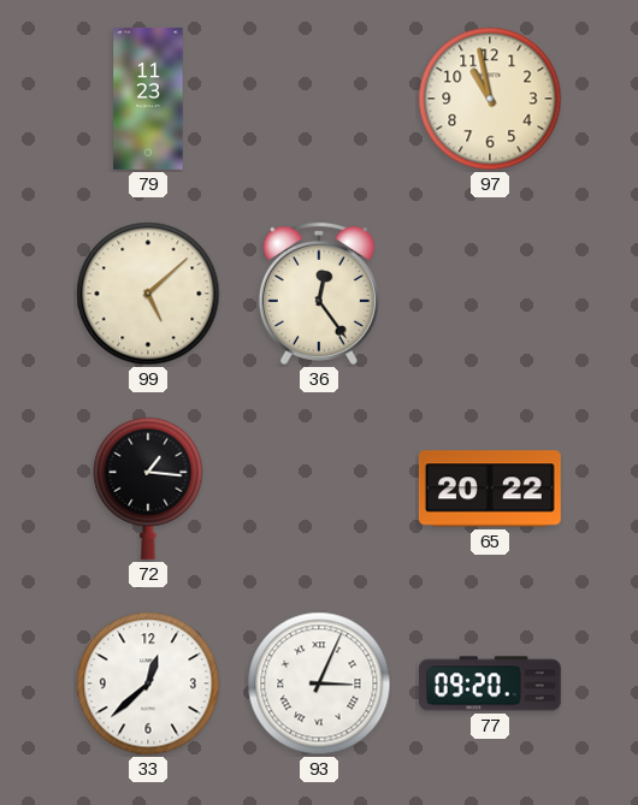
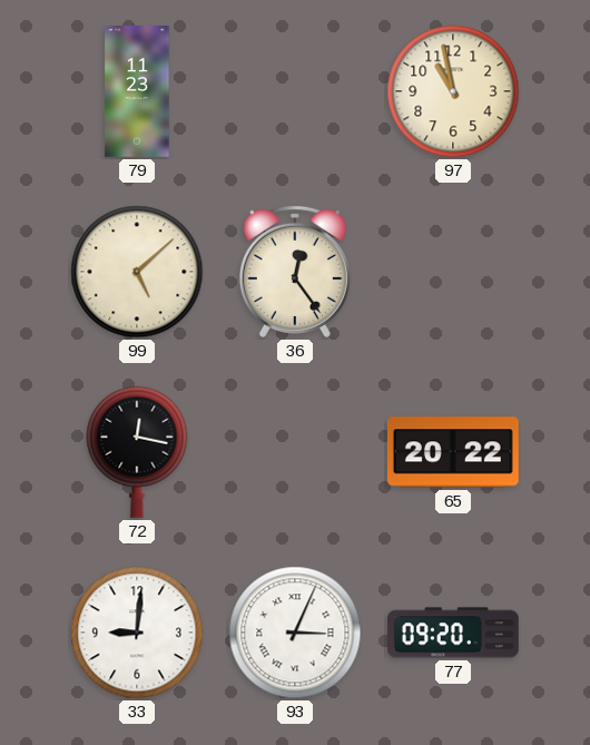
72: 1:16 -> 12:17
33: 12:38 -> 9:01
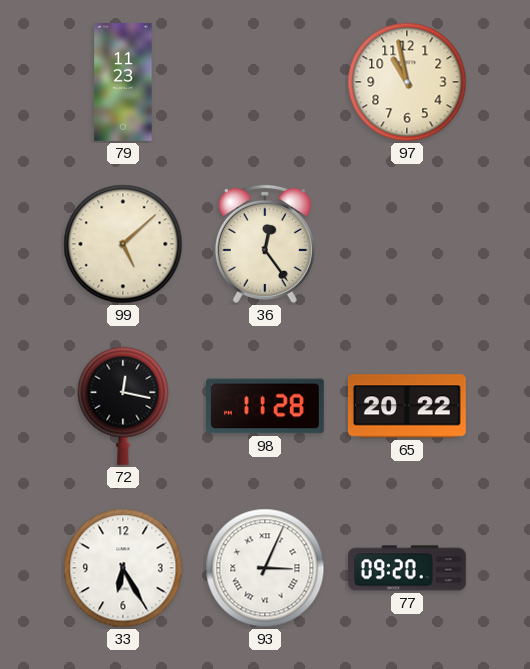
98: none -> 11:28
33: 9:01 -> 6:25
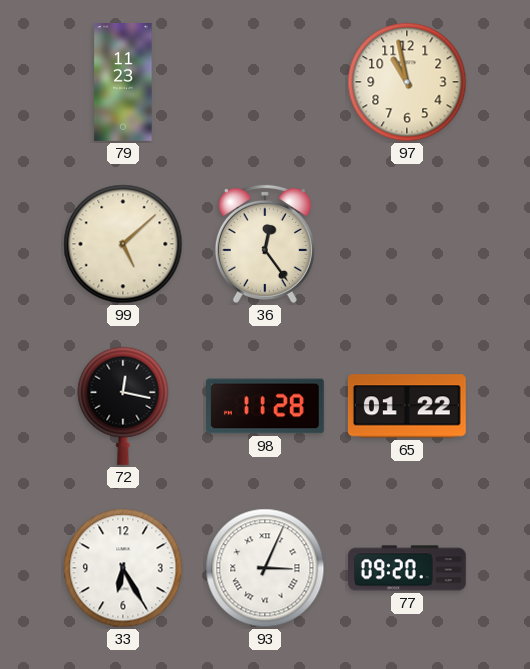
65: 20:22 -> 01:22
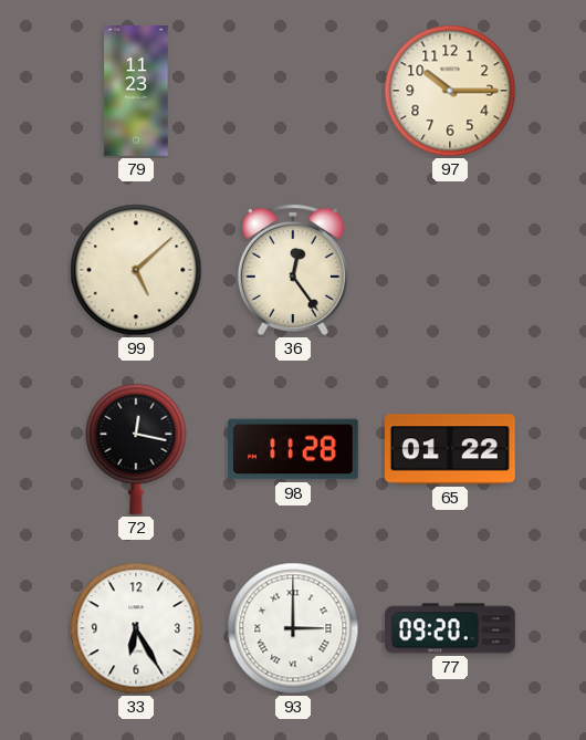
97: 10:58 -> 10:15
93: 3:04 -> 3:00
